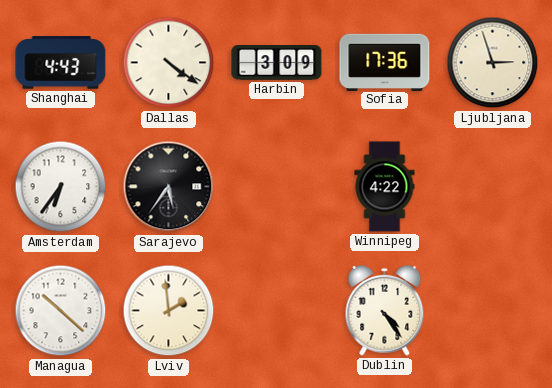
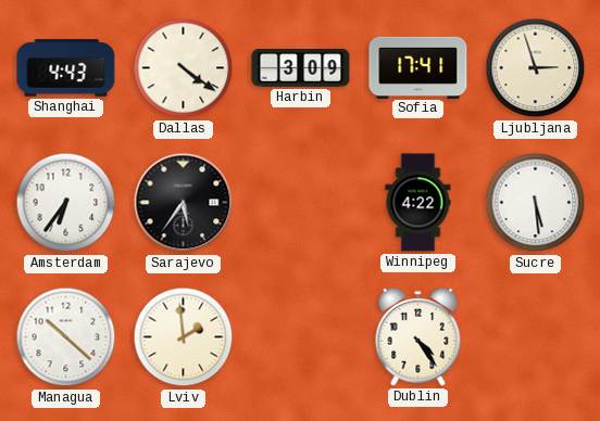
Sofia: 17:36 -> 17:41
Sucre: none -> 5:29
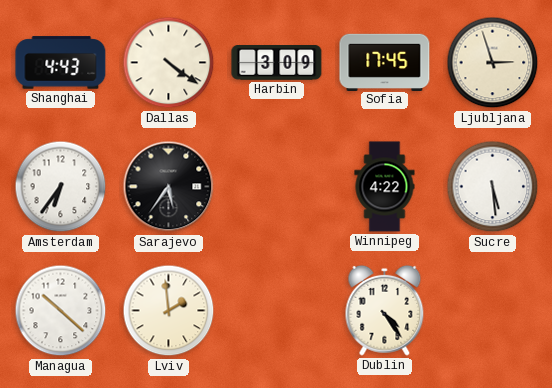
Sofia: 17:41 -> 17:45
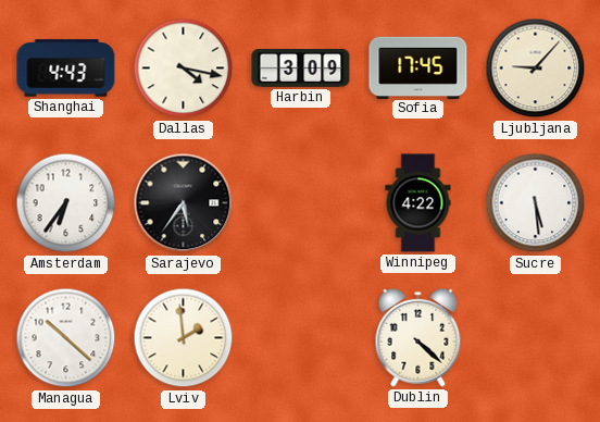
Dallas: 4:21 -> 4:17
Ljubljana: 2:57 -> 9:07
Dublin: 4:24 -> 4:22
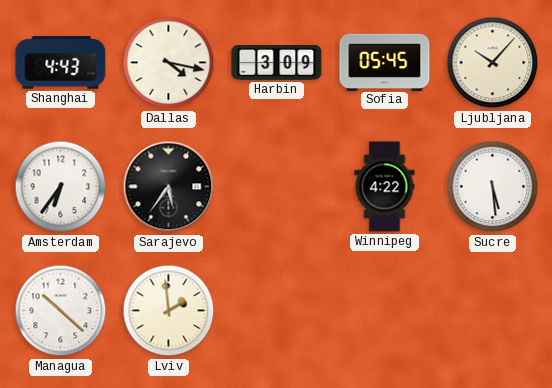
Sofia: 17:45 -> 05:45
Ljubljana: 9:07 -> 10:07
Dublin: 4:22 -> none
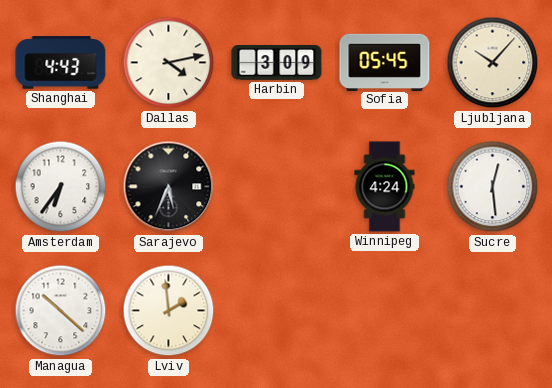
Dallas: 4:17 -> 4:13
Sarajevo: 5:36 -> 5:34
Winnipeg: 4:22 -> 4:24
Sucre: 5:29 -> 12:29
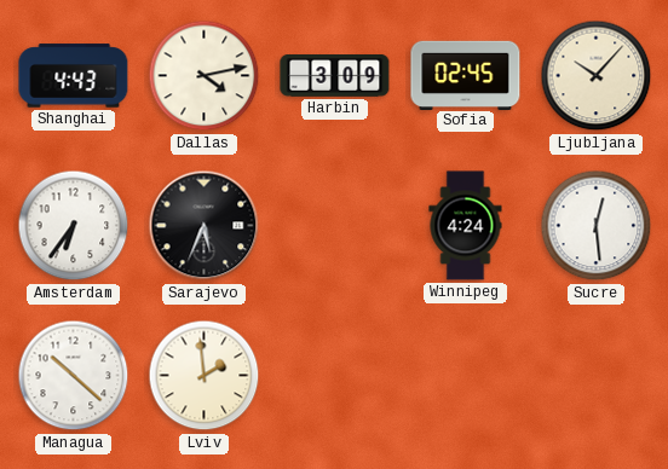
Sofia: 05:45 -> 02:45
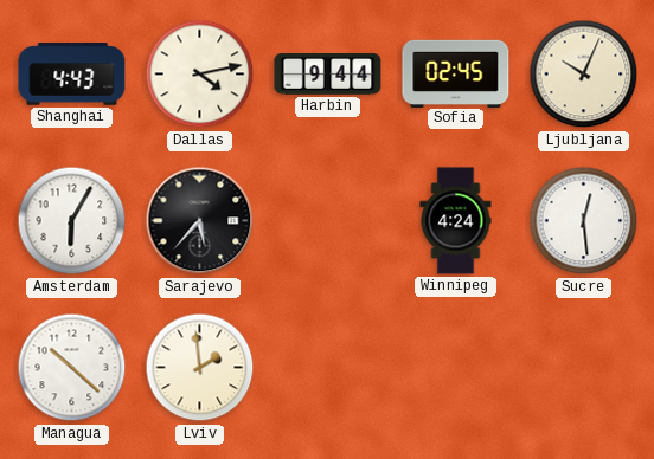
Harbin: 3:09 -> 9:44
Ljubljana: 10:07 -> 10:04
Amsterdam: 6:36 -> 6:05
Sarajevo: 5:34 -> 5:37
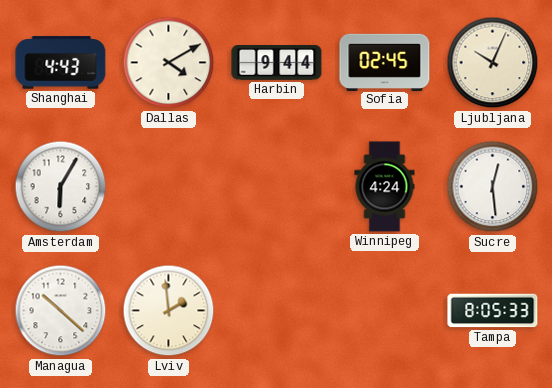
Dallas: 4:13 -> 4:10
Sarajevo: 5:37 -> none
Tampa: none -> 8:05
